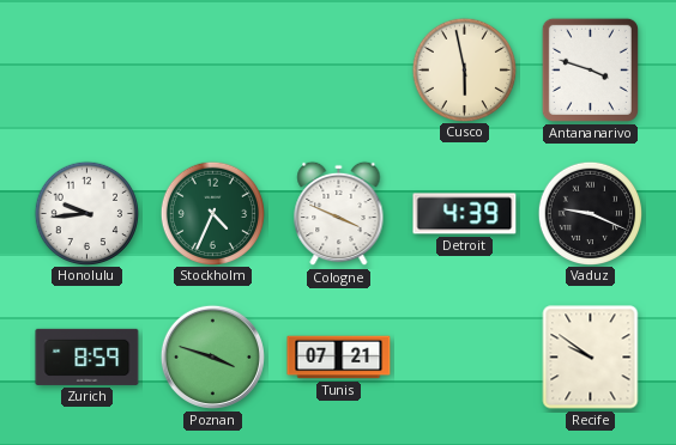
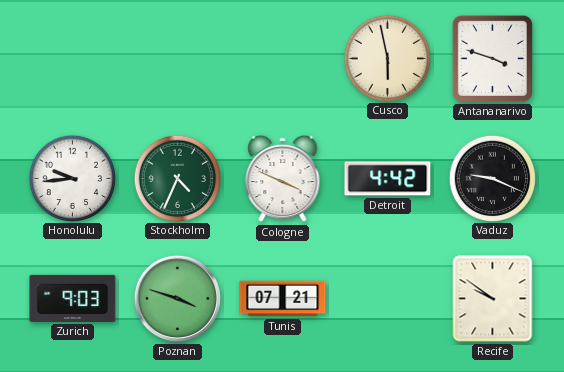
Detroit: 4:39 -> 4:42
Zurich: 8:59 -> 9:03
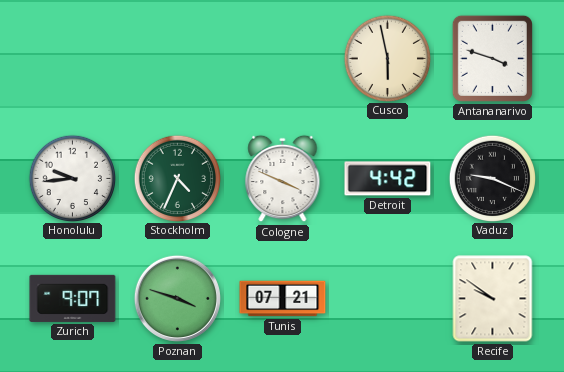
Zurich: 9:03 -> 9:07
